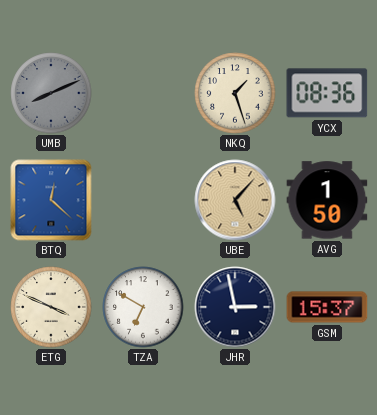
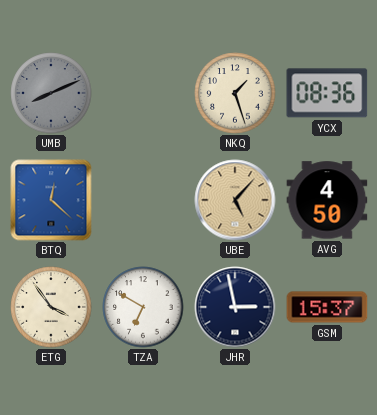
AVG: 1:50 -> 4:50
ETG: 3:49 -> 3:54
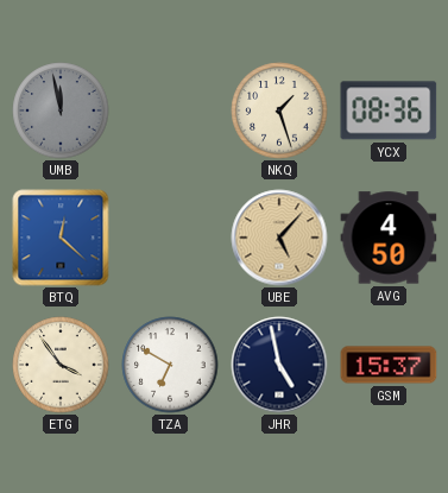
UMB: 8:11 -> 11:58
JHR: 2:58 -> 4:58
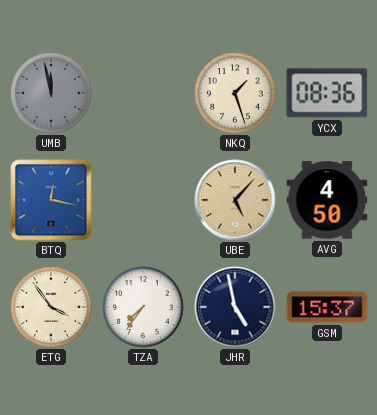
BTQ: 12:22 -> 12:17
TZA: 6:50 -> 7:36
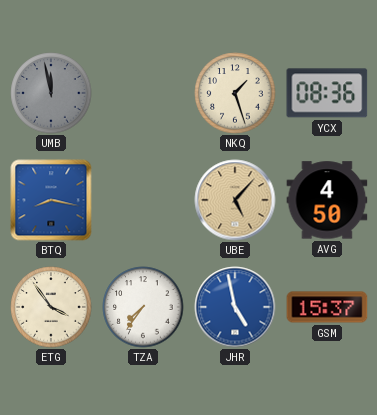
BTQ: 12:17 -> 8:17
JHR dial: navy -> blue
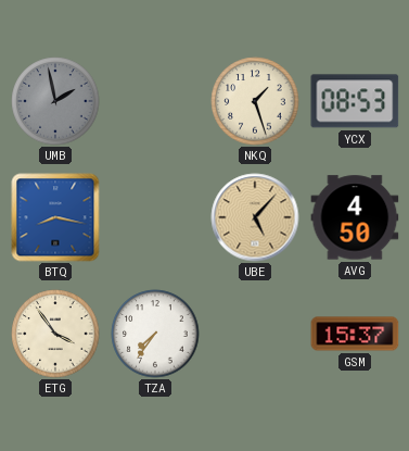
UMB: 11:58 -> 1:58
YCX: 08:36 -> 08:53
JHR: 4:58 -> none
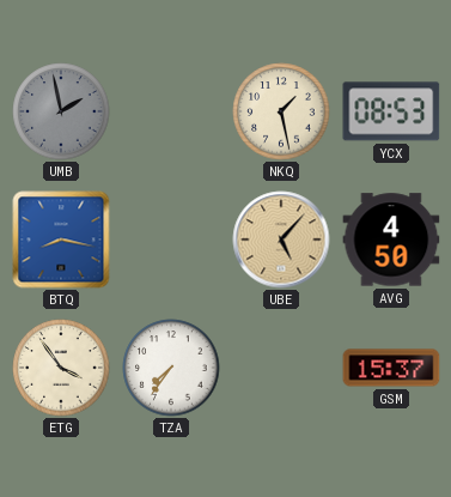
NKQ: 1:27 -> 1:28
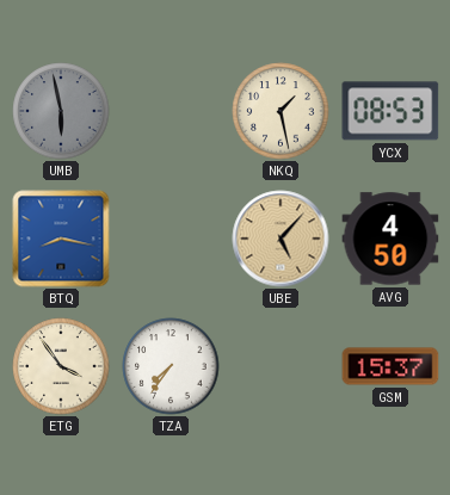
UMB: 1:58 -> 5:58
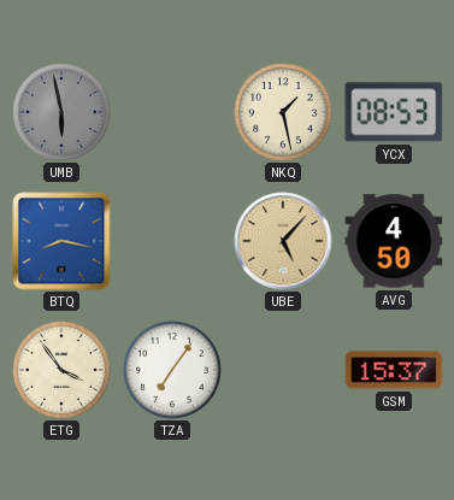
TZA: 7:36 -> 7:06
